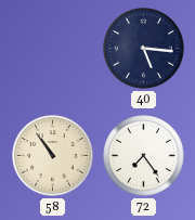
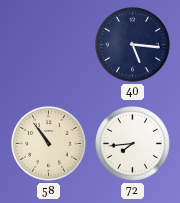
72: 7:24 -> 7:44
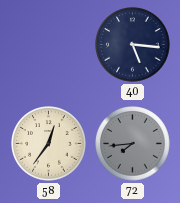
58: 10:54 -> 12:36
72 dial: white -> grey
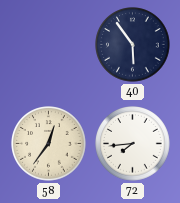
40: 5:16 -> 5:54
72 dial: grey -> white
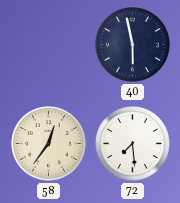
40: 5:54 -> 5:58
72: 7:44 -> 7:29
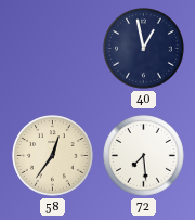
40: 5:58 -> 12:58
